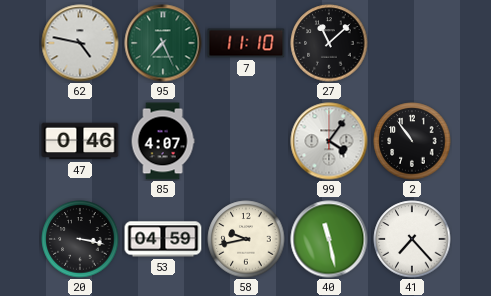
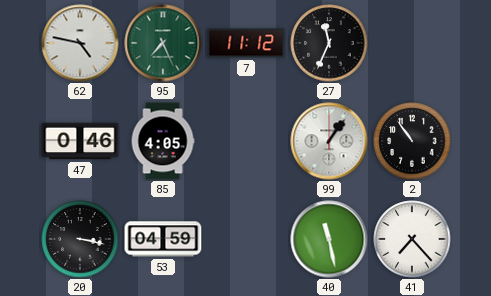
7: 11:10 -> 11:12
27: 11:08 -> 11:34
85: 4:07 -> 4:05
99: 4:06 -> 1:06
58: 9:43 -> none
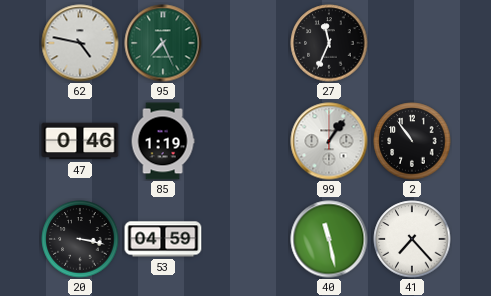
7: 11:12 -> none
85: 4:05 -> 1:19
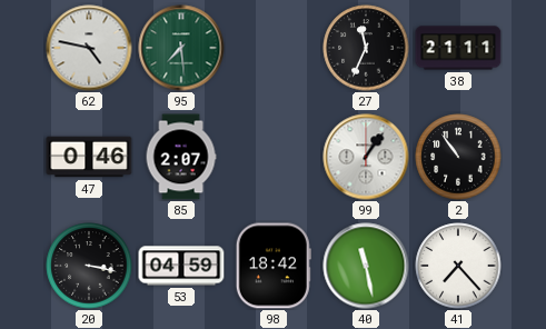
95: 7:26 -> 7:29
38: none -> 21:11
85: 1:19 -> 2:07
98: none -> 18:42
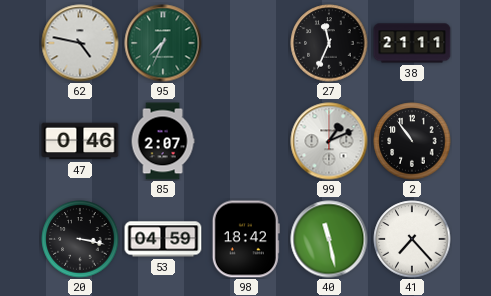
95: 7:29 -> 7:34
99: 1:06 -> 1:11
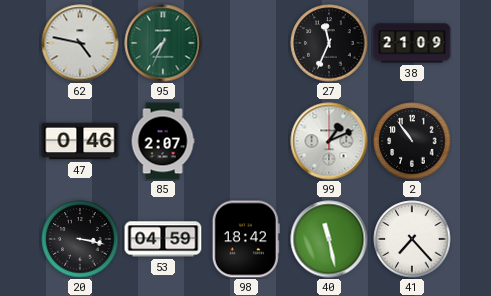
38: 21:11 -> 21:09
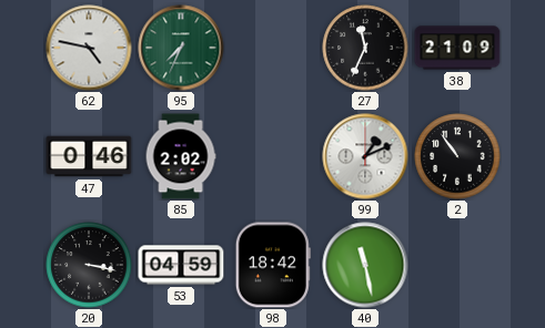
85: 2:07 -> 2:02
41: 7:23 -> none
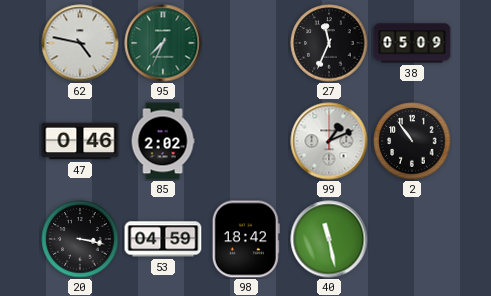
38: 21:09 -> 05:09
